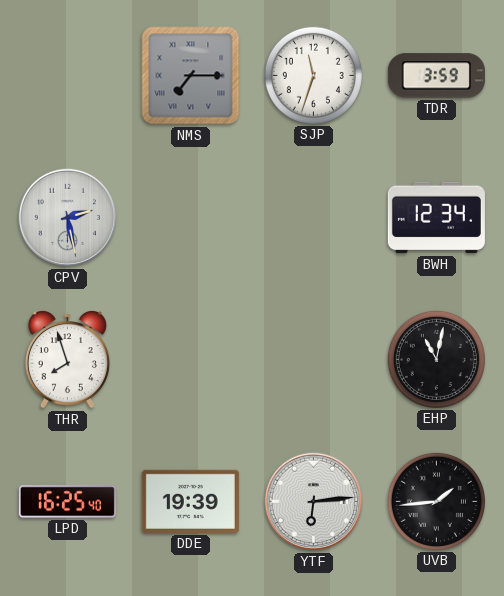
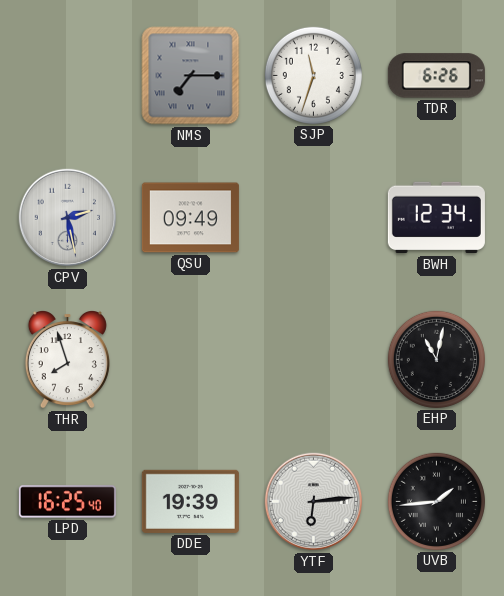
TDR: 3:59 -> 6:26
QSU: none -> 09:49
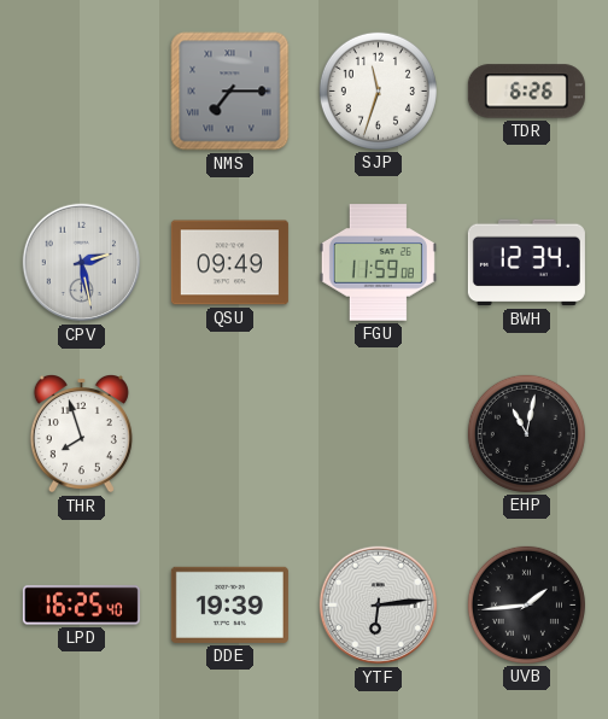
FGU: none -> 11:59
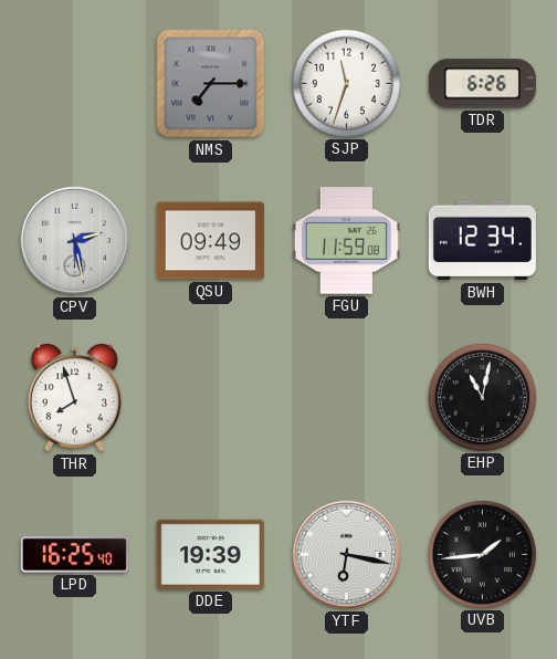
YTF: 6:14 -> 6:17
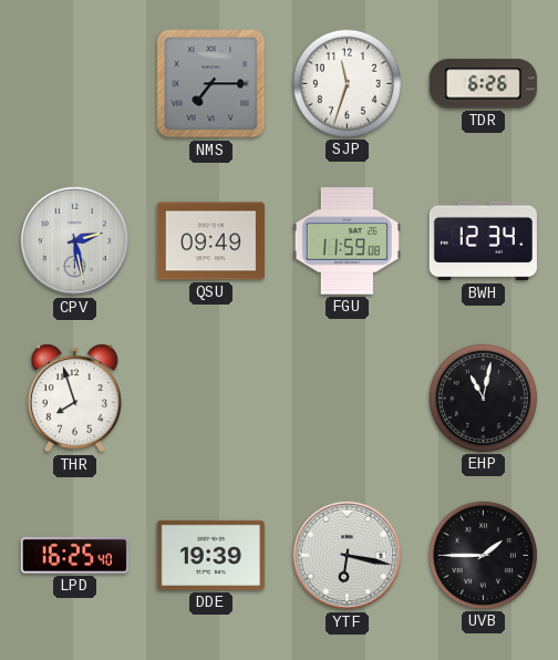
UVB: 1:44 -> 1:45
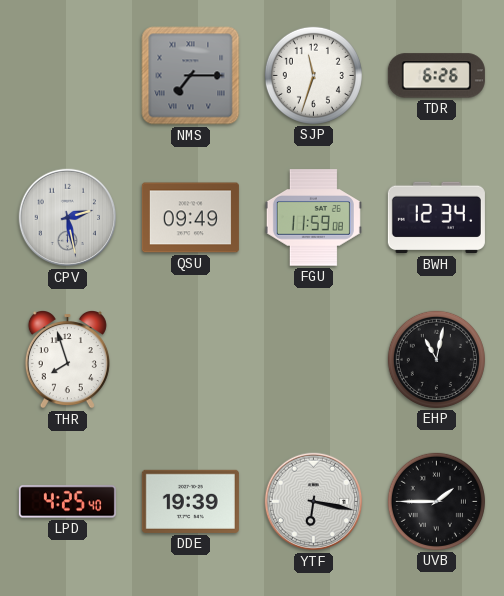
LPD: 16:25 -> 4:25
